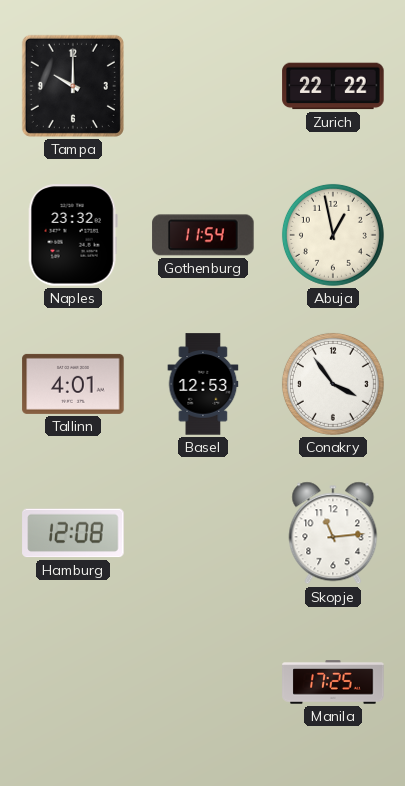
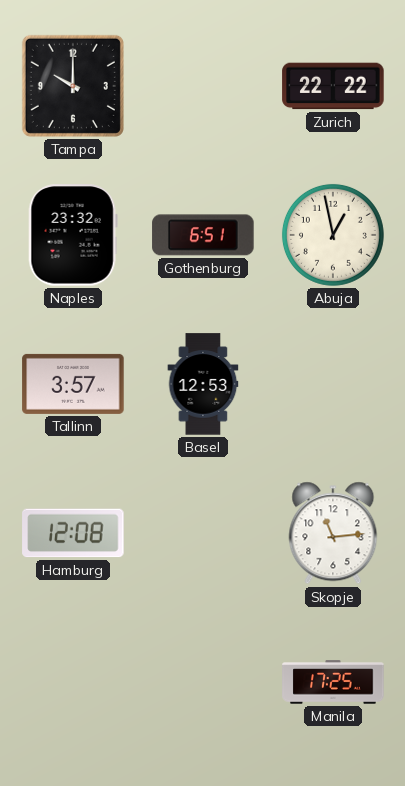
Gothenburg: 11:54 -> 6:51
Tallinn: 4:01 -> 3:57
Conakry: 3:54 -> none
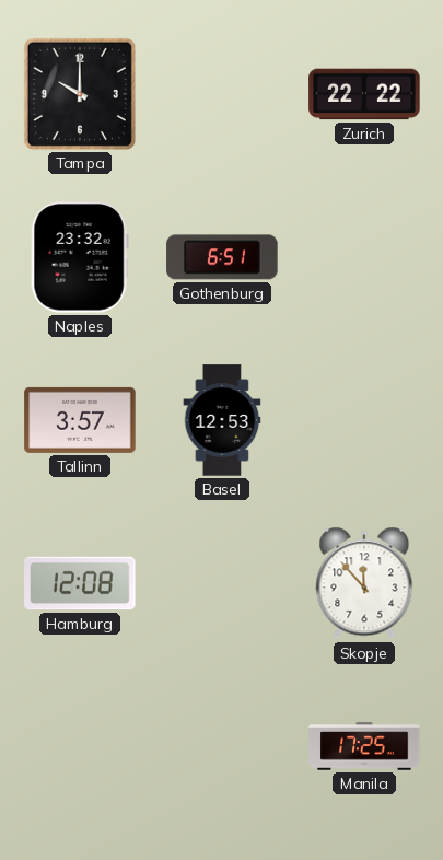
Abuja: 12:58 -> none
Skopje: 11:14 -> 11:53
